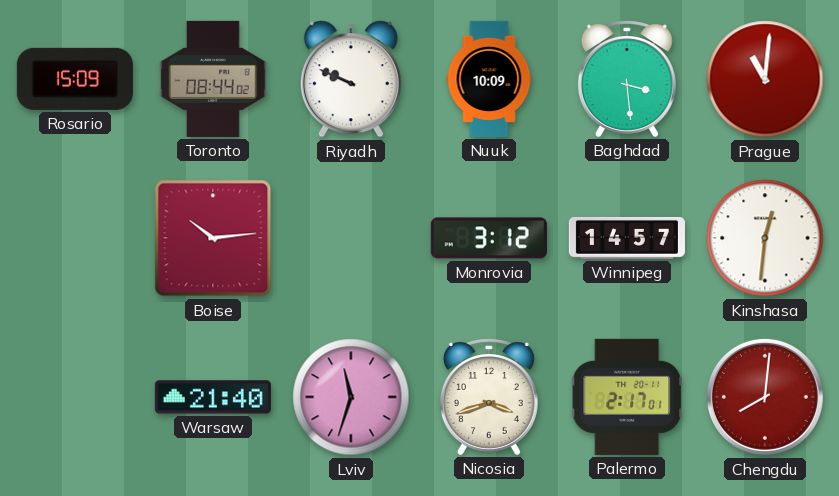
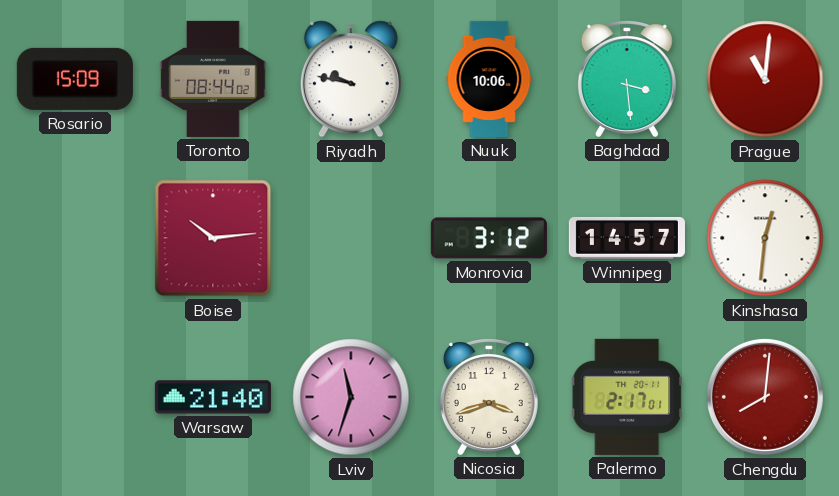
Riyadh: 9:49 -> 9:47
Nuuk: 10:09 -> 10:06
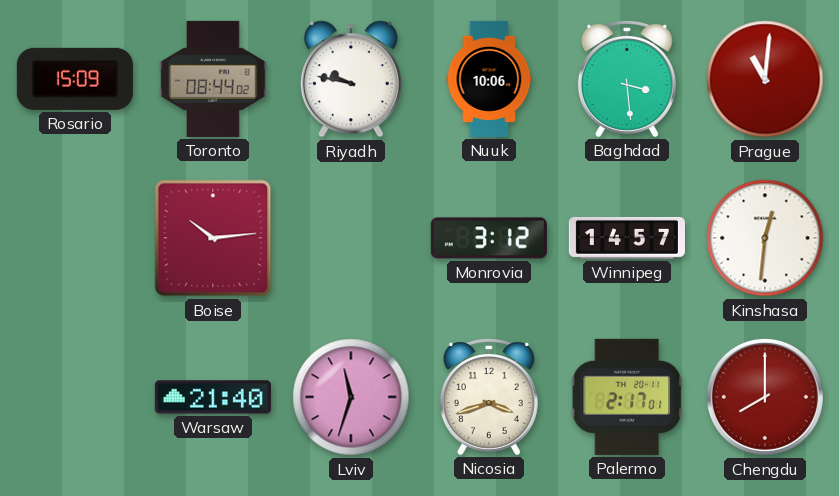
Chengdu: 8:01 -> 8:00
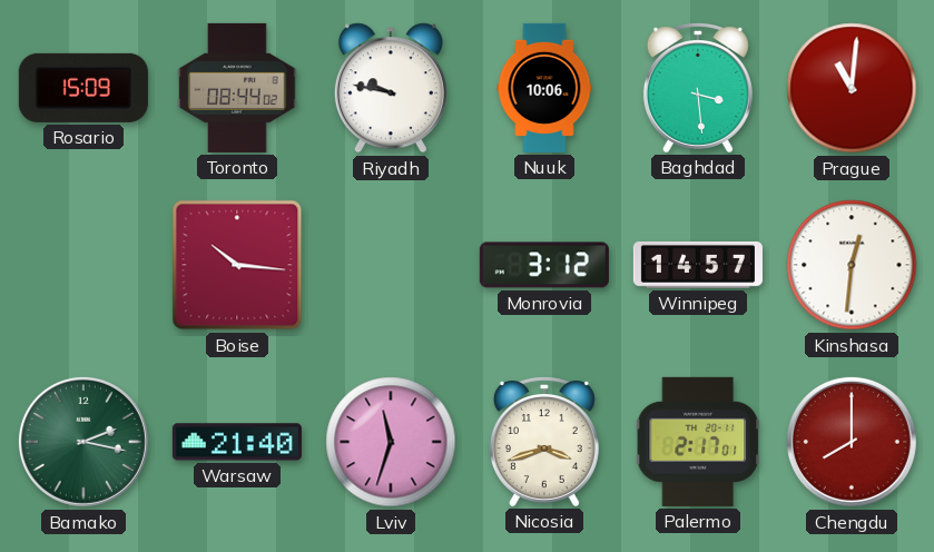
Boise: 10:14 -> 10:16
Bamako: none -> 2:17
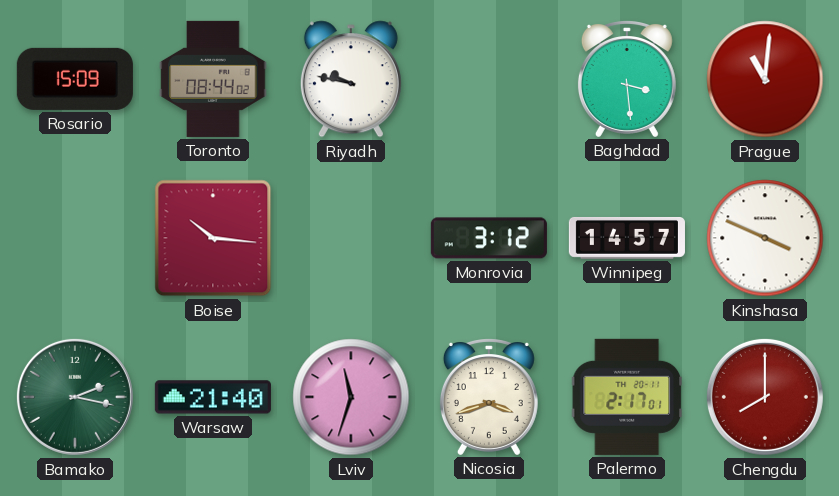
Nuuk: 10:06 -> none
Kinshasa: 12:31 -> 3:49
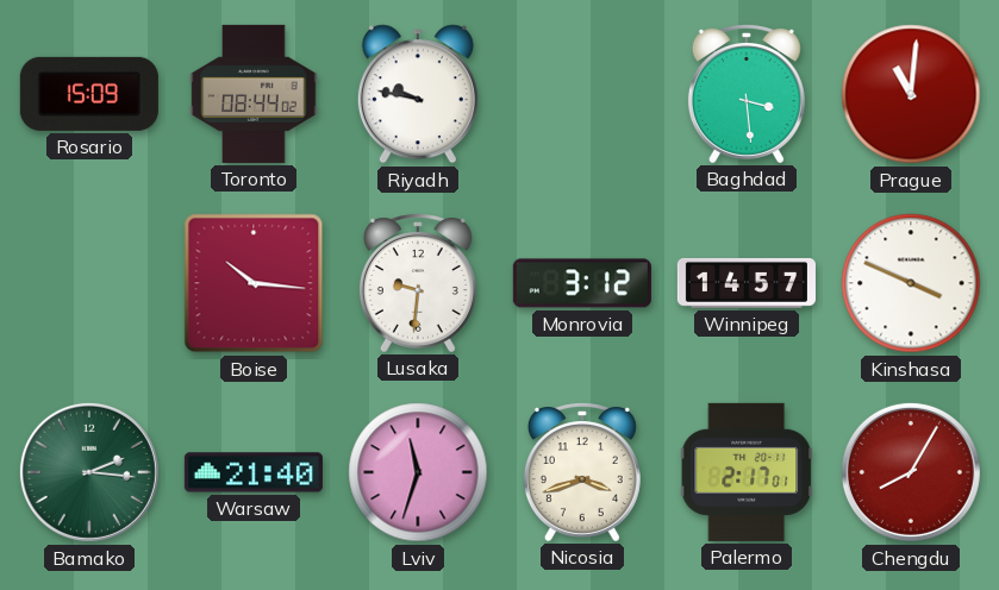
Lusaka: none -> 9:31
Bamako: 2:17 -> 2:16
Chengdu: 8:00 -> 8:05
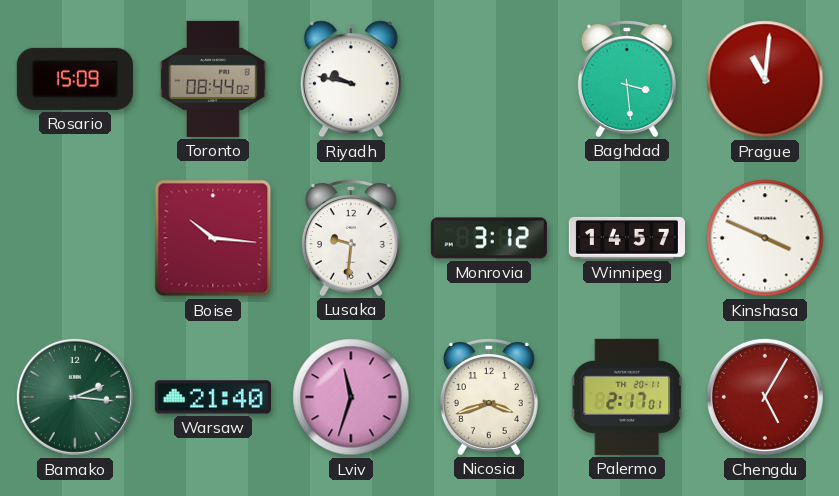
Chengdu: 8:05 -> 5:05
